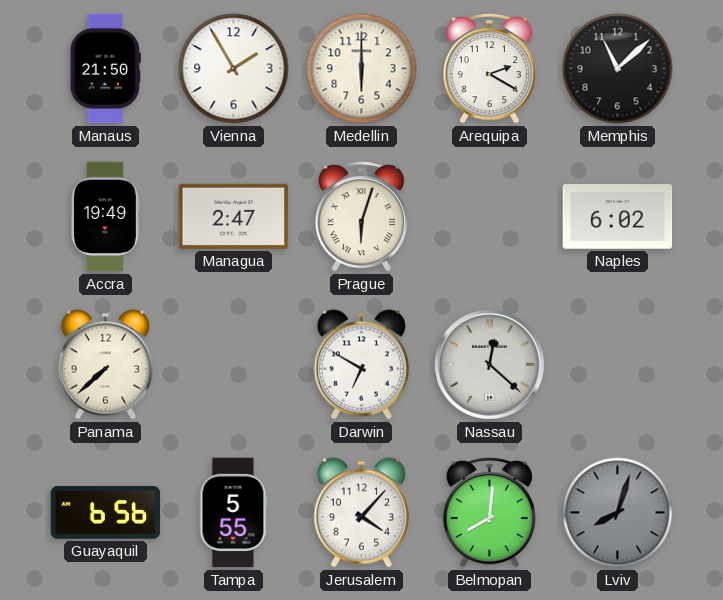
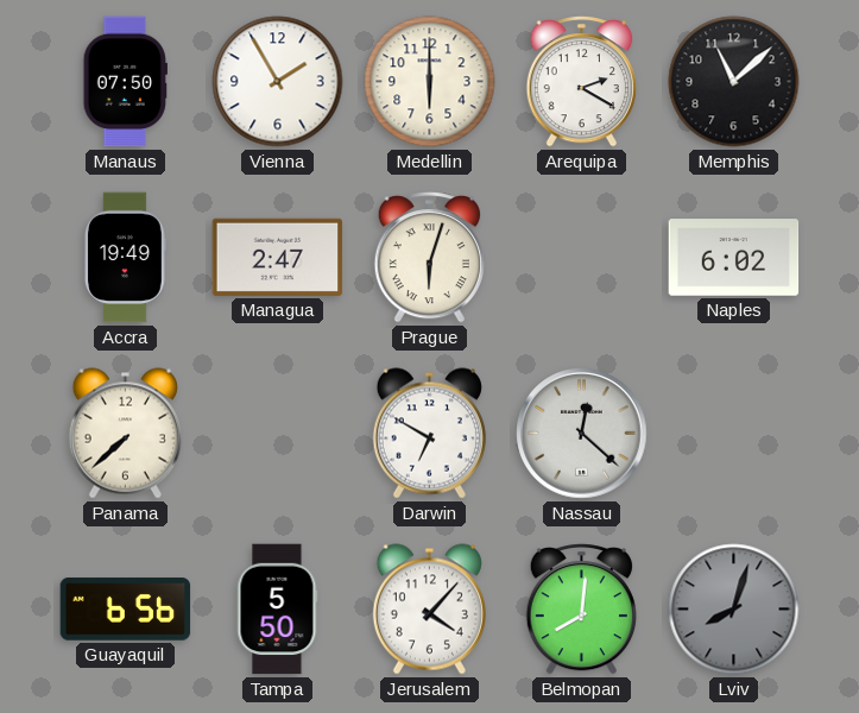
Manaus: 21:50 -> 07:50
Tampa: 5:55 -> 5:50
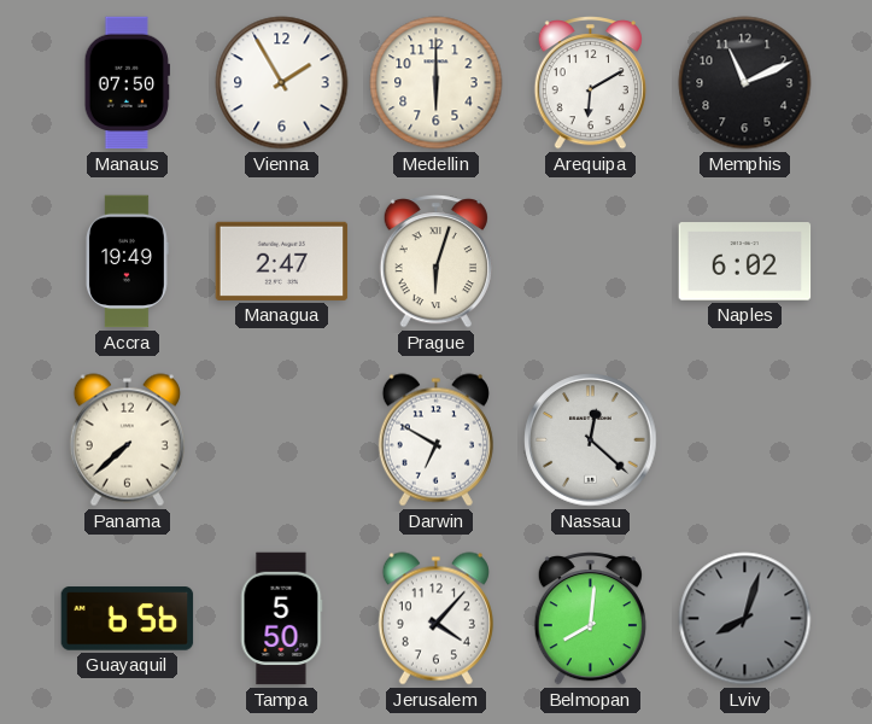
Arequipa: 2:20 -> 6:10
Memphis: 11:08 -> 11:11
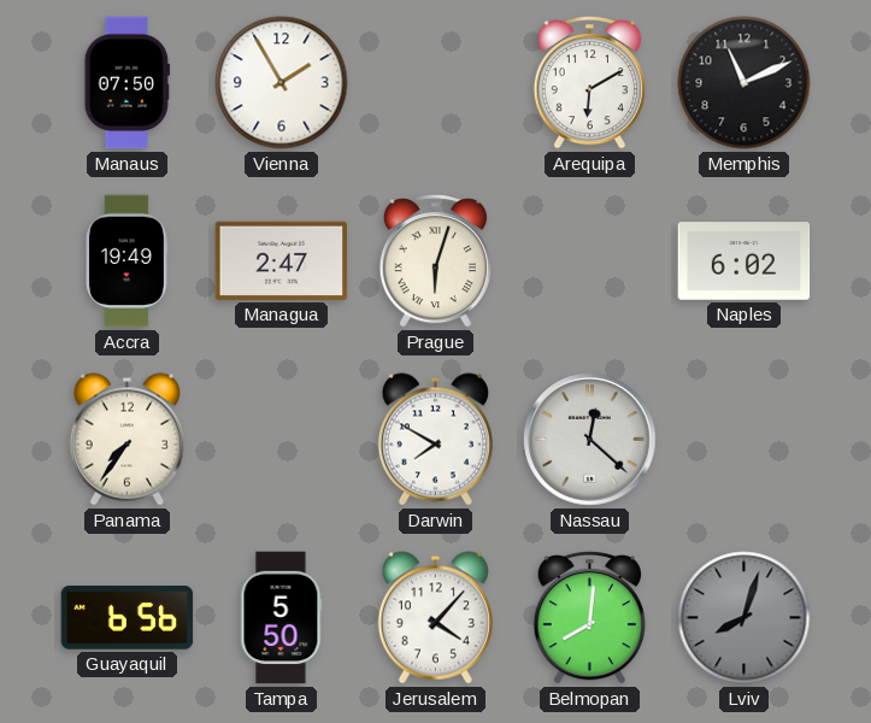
Medellin: 6:00 -> none
Panama: 7:38 -> 7:36
Darwin: 6:50 -> 7:50
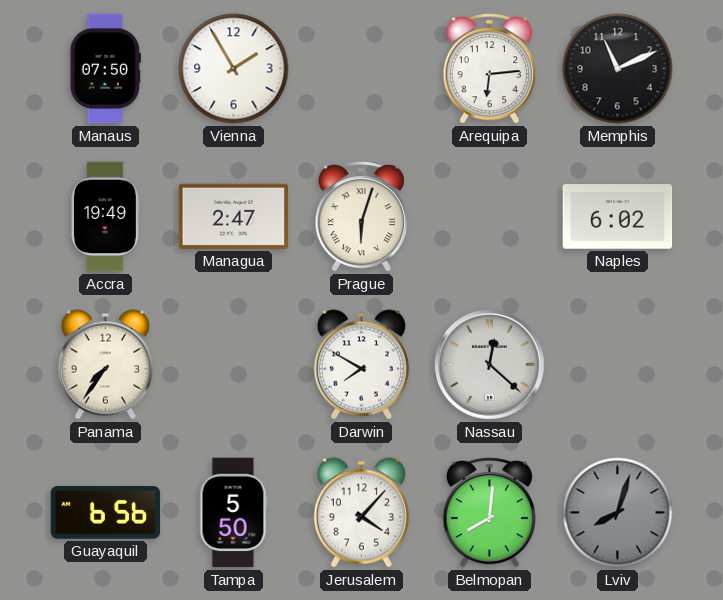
Arequipa: 6:10 -> 6:14
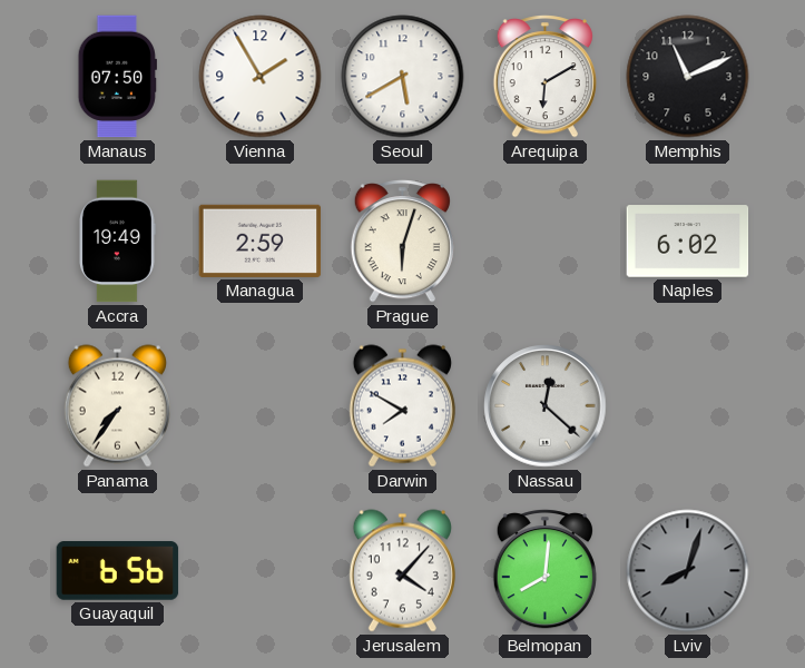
Seoul: none -> 5:40
Arequipa: 6:14 -> 6:10
Managua: 2:47 -> 2:59
Tampa: 5:50 -> none
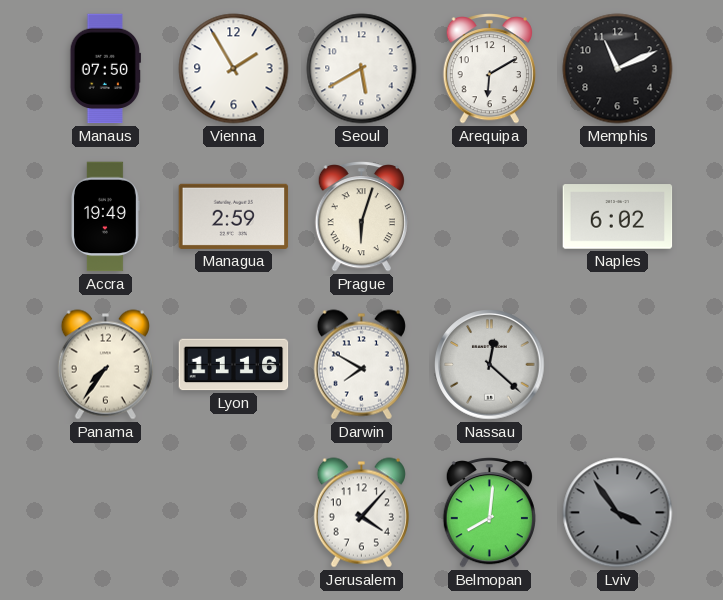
Lyon: none -> 11:16
Guayaquil: 6:56 -> none
Lviv: 8:03 -> 3:54
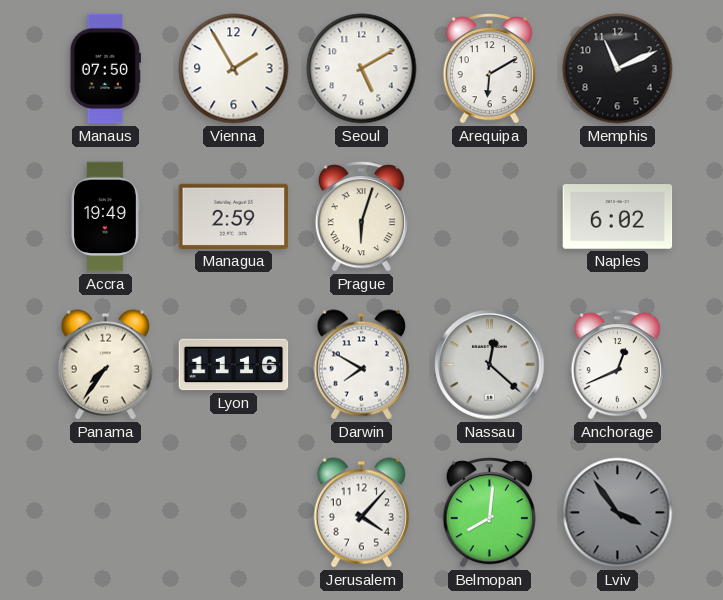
Seoul: 5:40 -> 5:10
Anchorage: none -> 12:41
